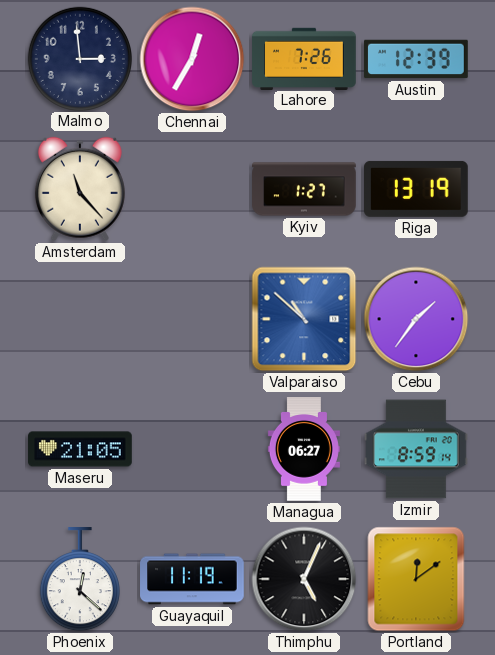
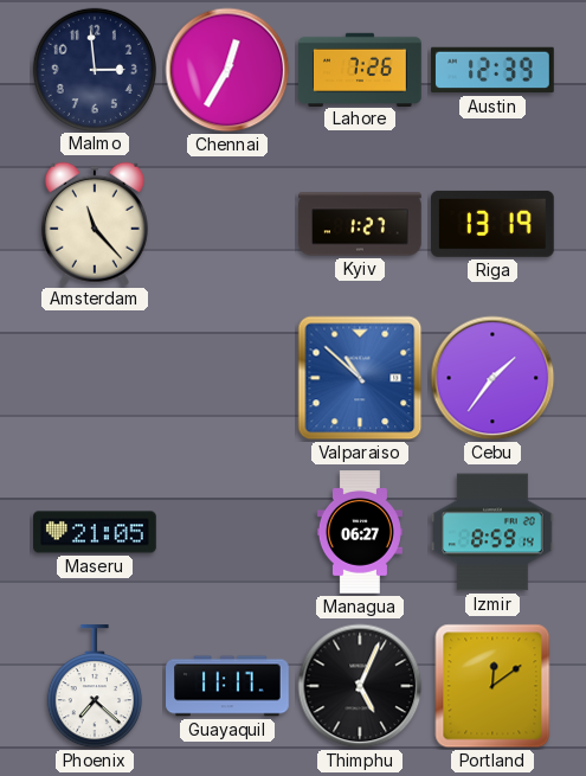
Phoenix: 12:22 -> 7:22
Guayaquil: 11:19 -> 11:17
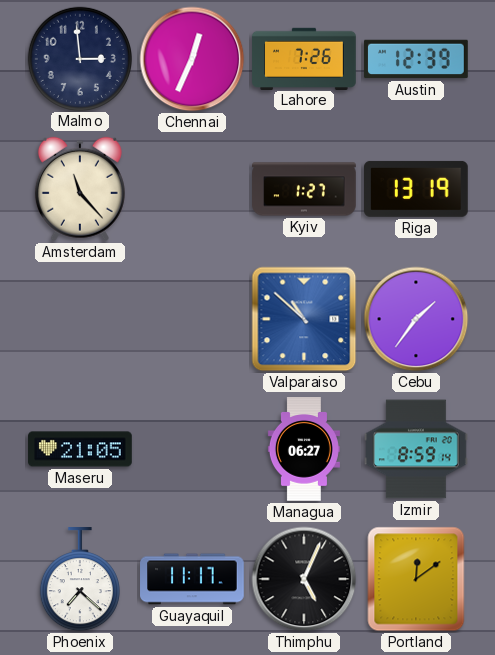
Chennai: 12:35 -> 12:34
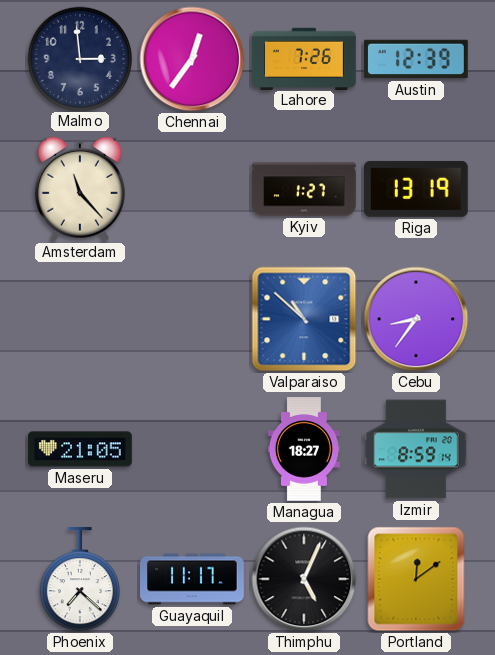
Chennai: 12:34 -> 12:36
Cebu: 1:36 -> 8:36
Managua: 06:27 -> 18:27
